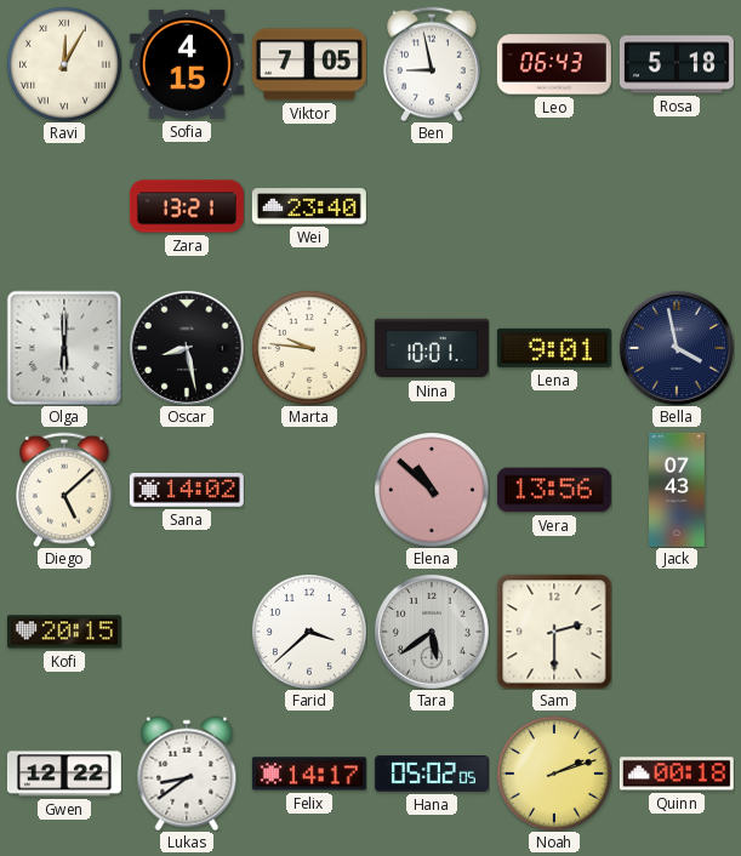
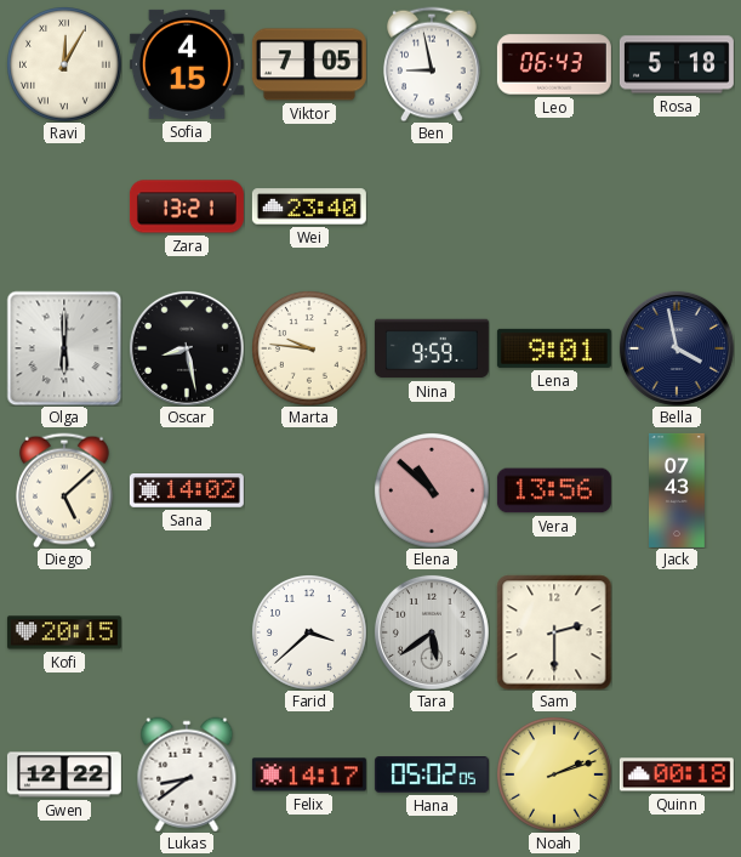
Nina: 10:01 -> 9:59
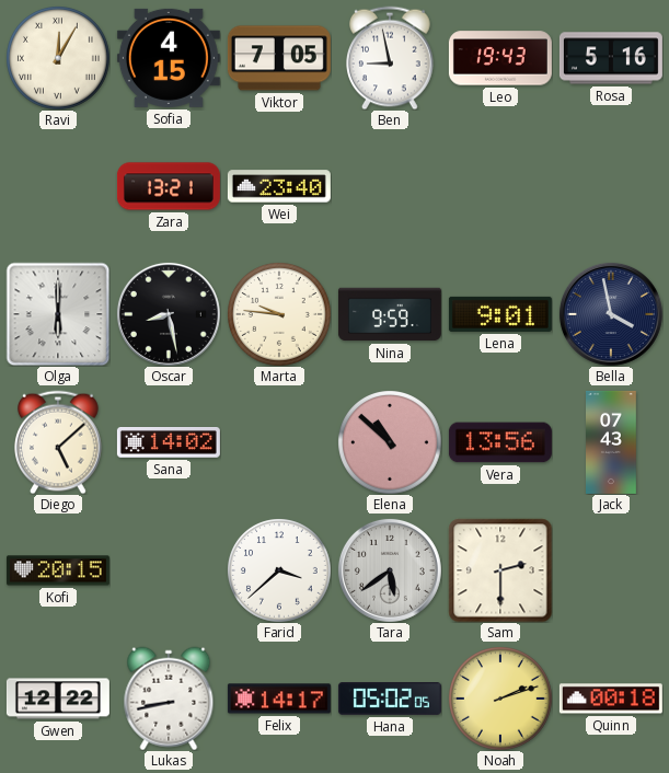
Leo: 06:43 -> 19:43
Rosa: 5:18 -> 5:16
Lukas: 8:39 -> 8:43
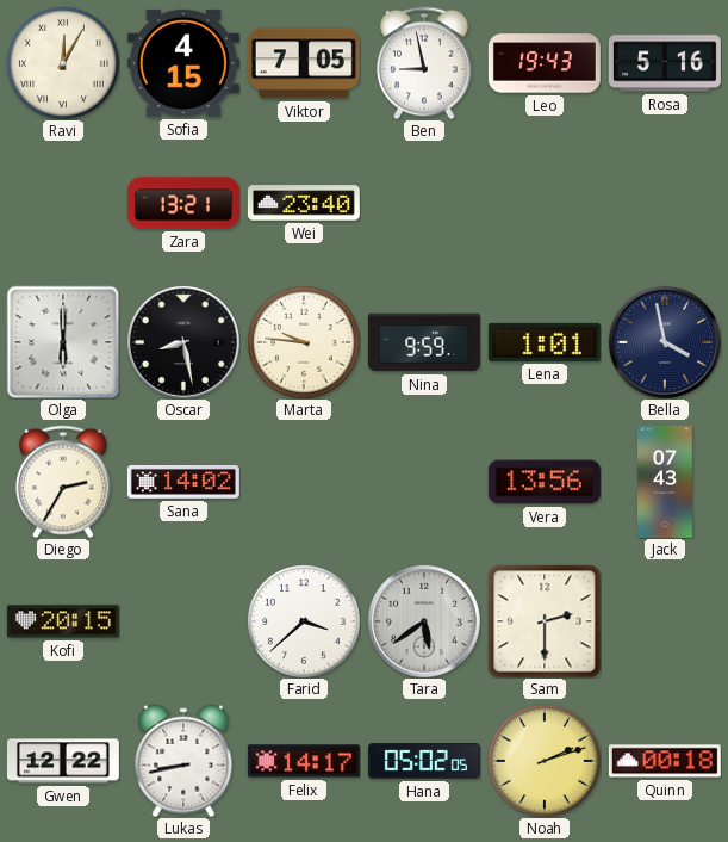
Lena: 9:01 -> 1:01
Diego: 5:08 -> 2:35
Elena: 10:52 -> none
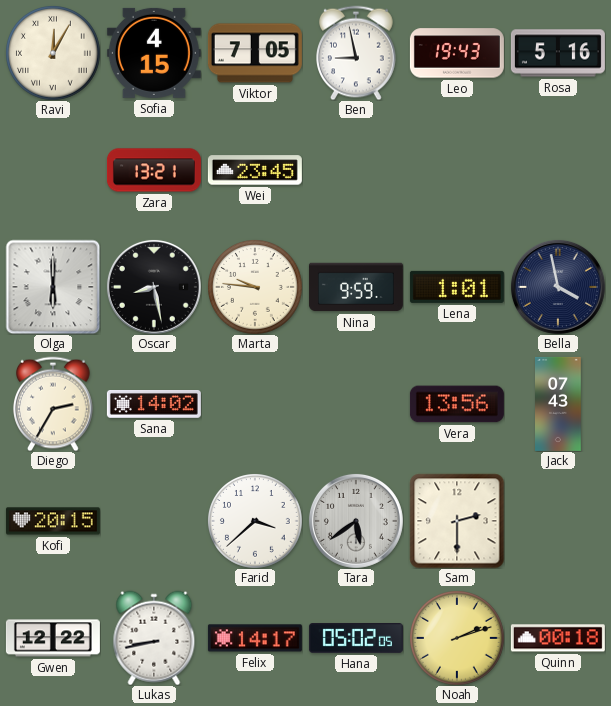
Wei: 23:40 -> 23:45
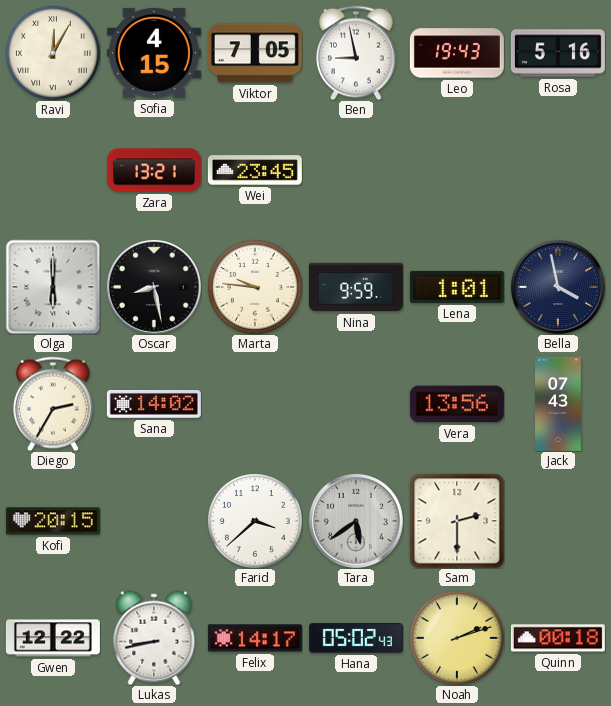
Hana: 05:02:05 -> 05:02:43
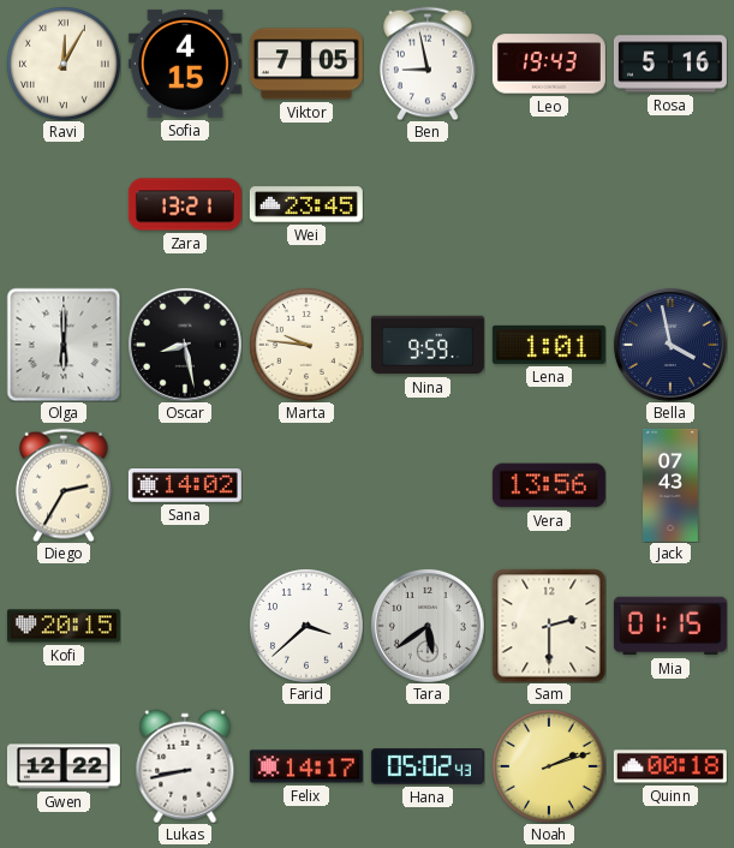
Mia: none -> 01:15
